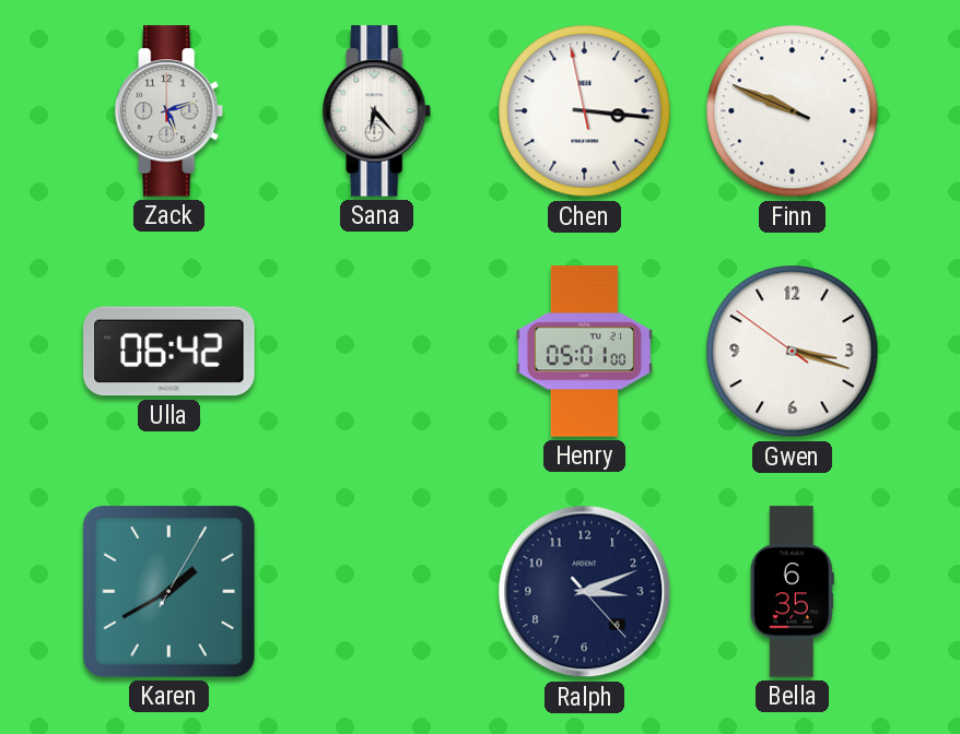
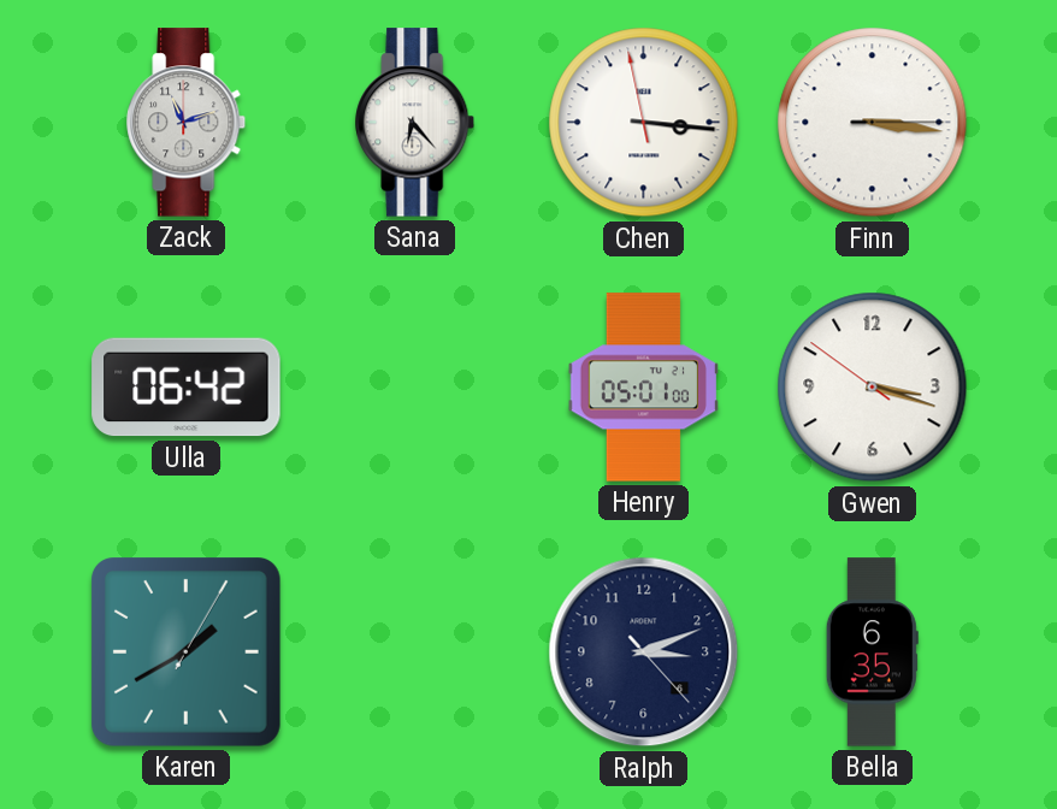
Zack: 5:12 -> 11:12
Finn: 9:48 -> 3:16
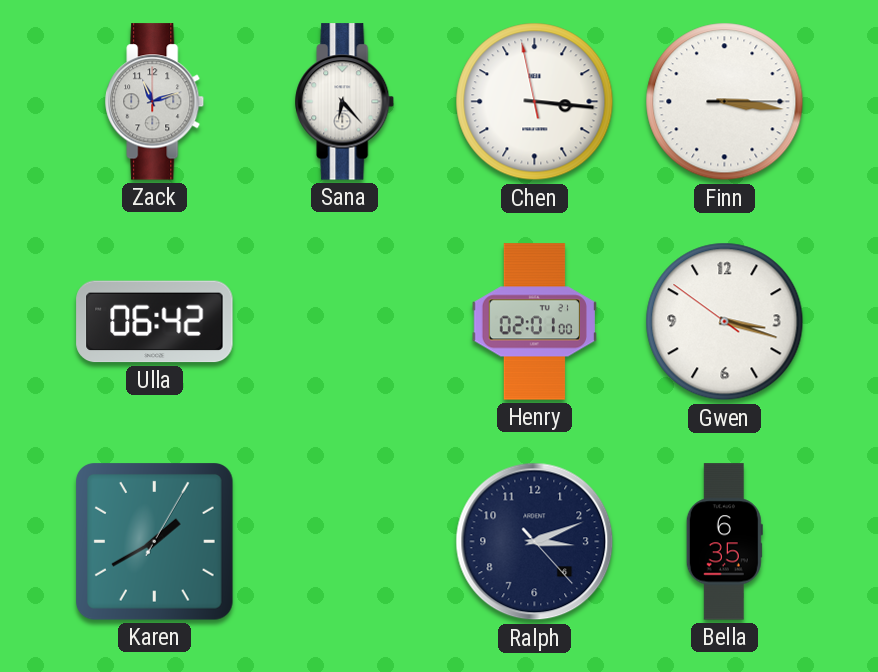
Henry: 05:01 -> 02:01
